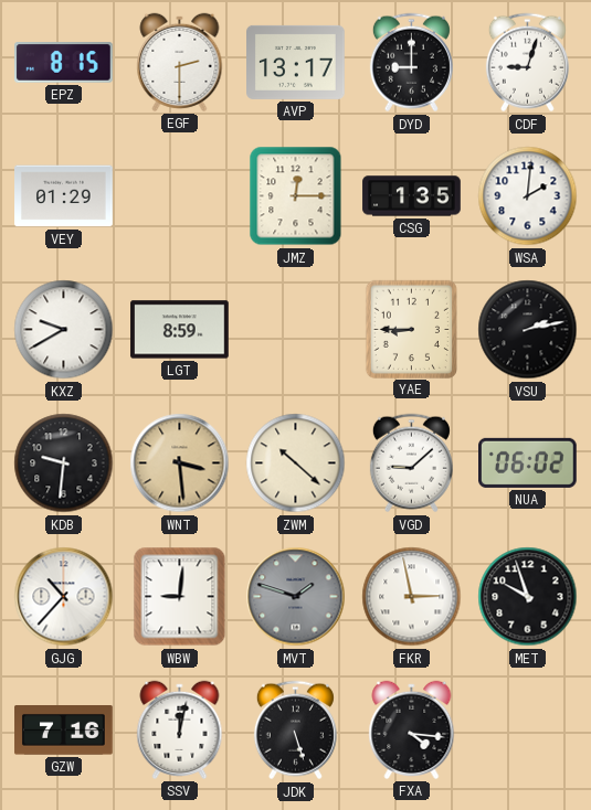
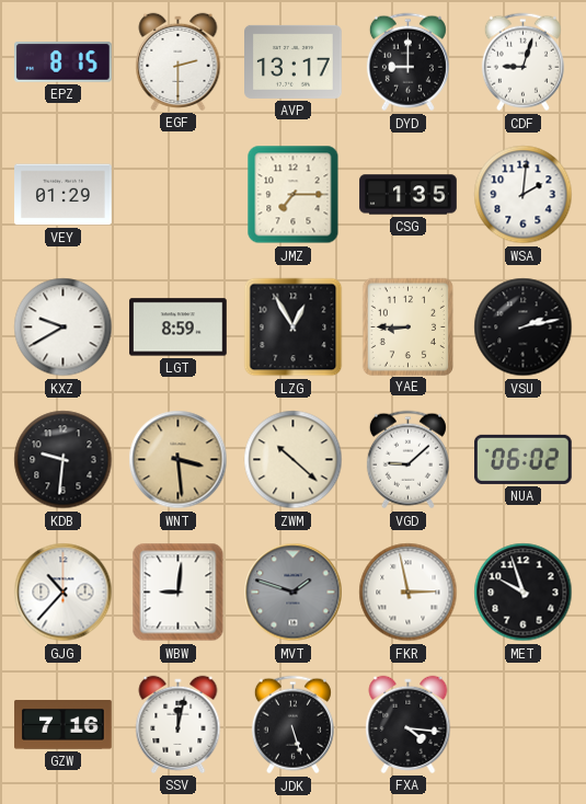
JMZ: 12:15 -> 7:15
LZG: none -> 12:55
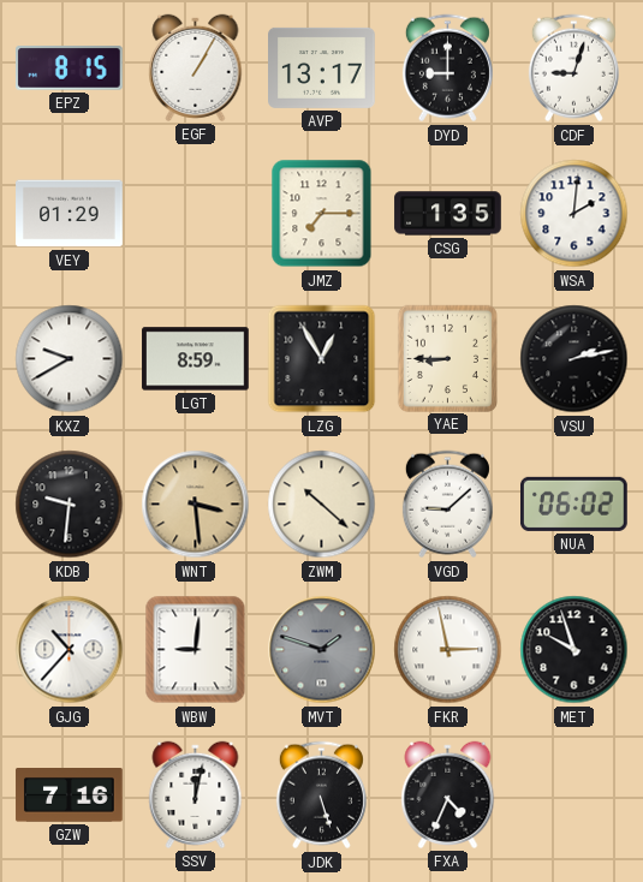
EGF: 2:30 -> 1:05
FXA: 4:16 -> 4:34
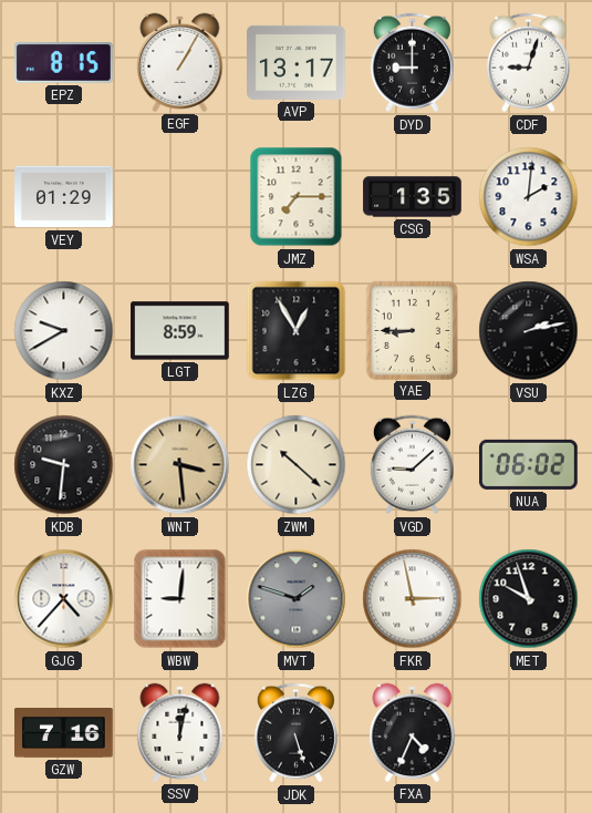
GJG: 10:37 -> 4:37
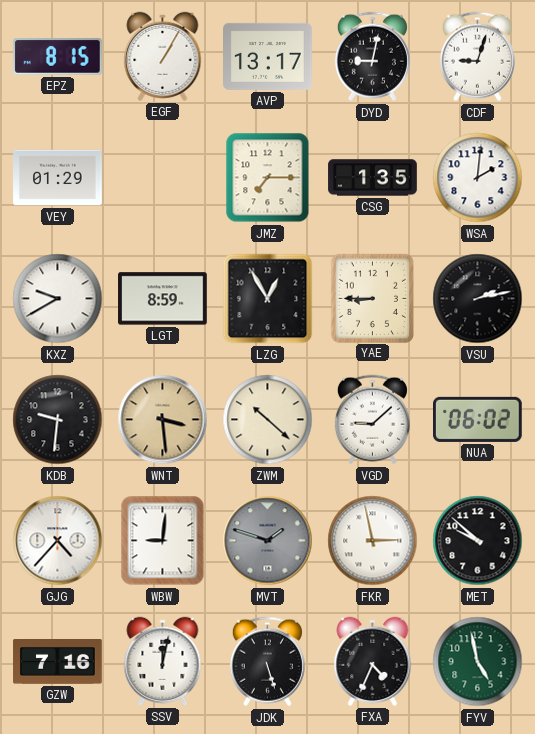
DYD: 9:00 -> 9:02
MET: 9:57 -> 9:52
FYV: none -> 4:58
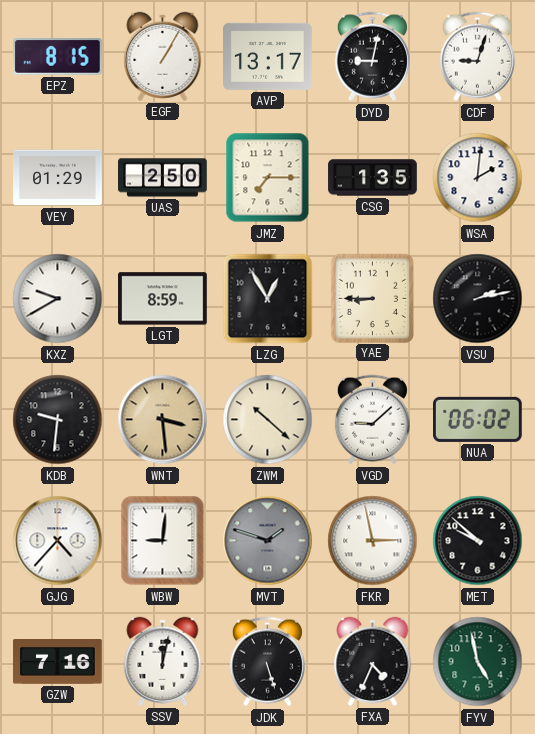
UAS: none -> 2:50
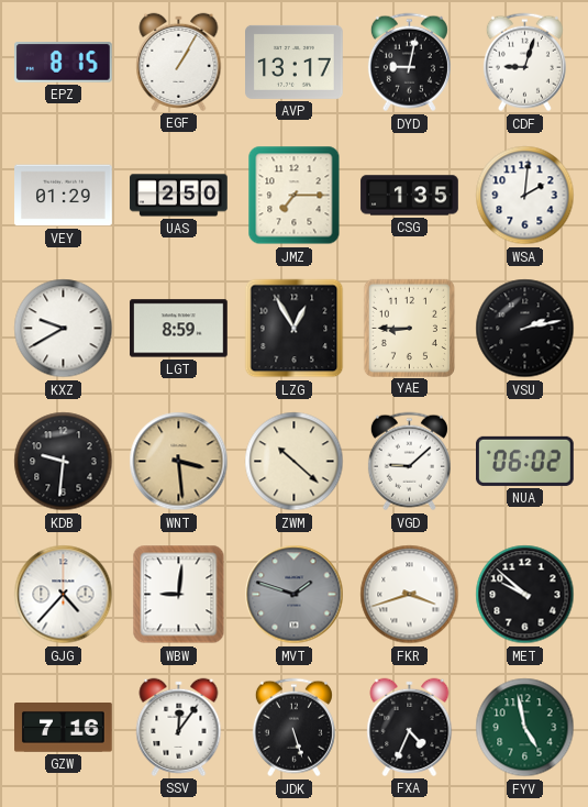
FKR: 2:58 -> 3:42
SSV: 12:02 -> 12:06
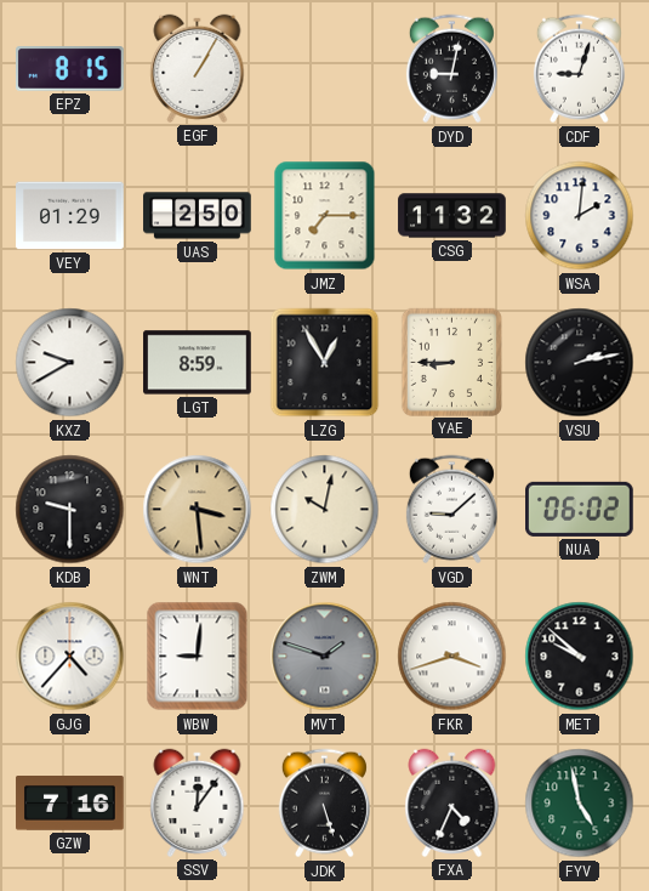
AVP: 13:17 -> none
CSG: 1:35 -> 11:32
KDB: 9:31 -> 9:30
ZWM: 10:22 -> 10:02
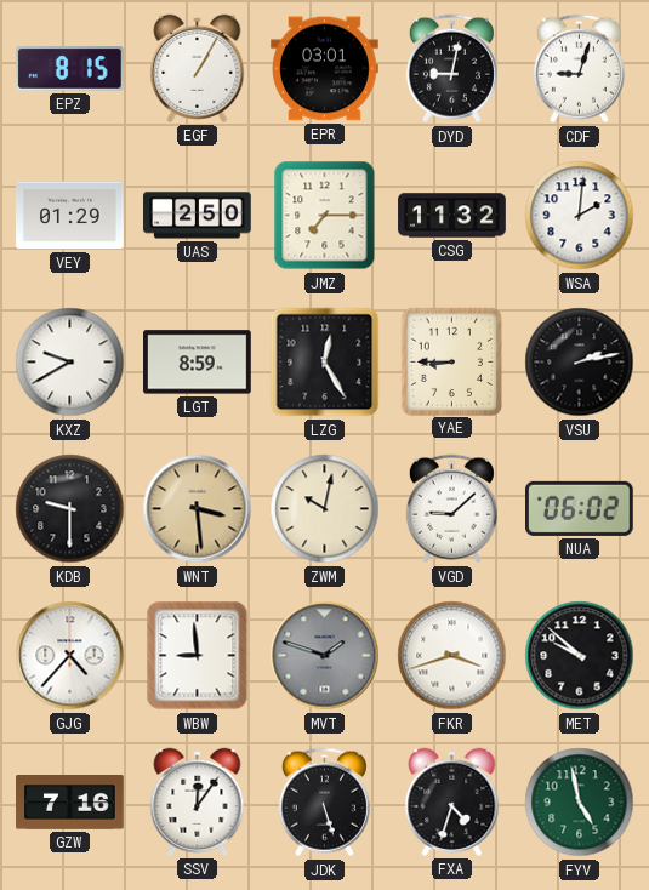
EPR: none -> 03:01
LZG: 12:55 -> 12:25
WBW: 9:01 -> 8:59
FXA: 4:34 -> 4:33
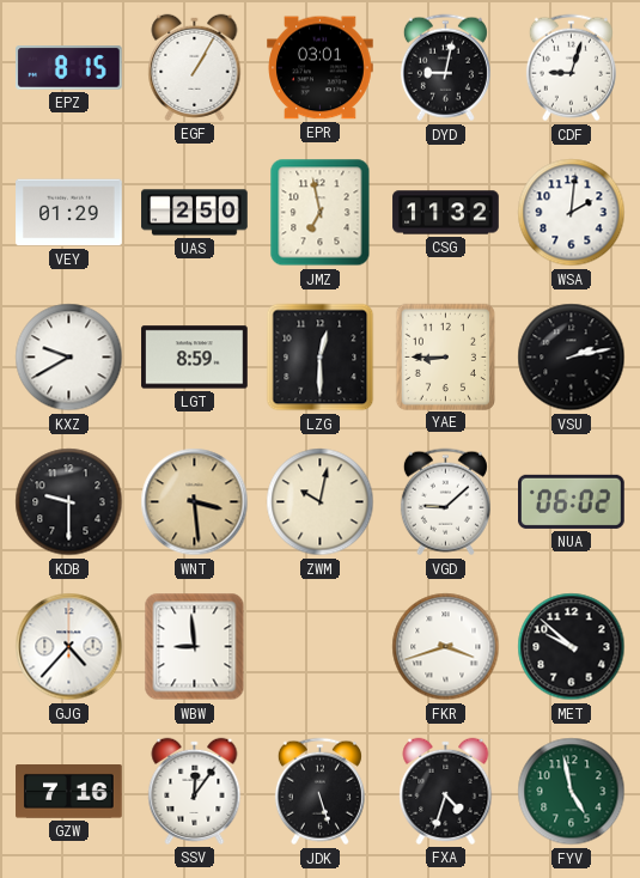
JMZ: 7:15 -> 6:58
LZG: 12:25 -> 12:30
MVT: 1:48 -> none
